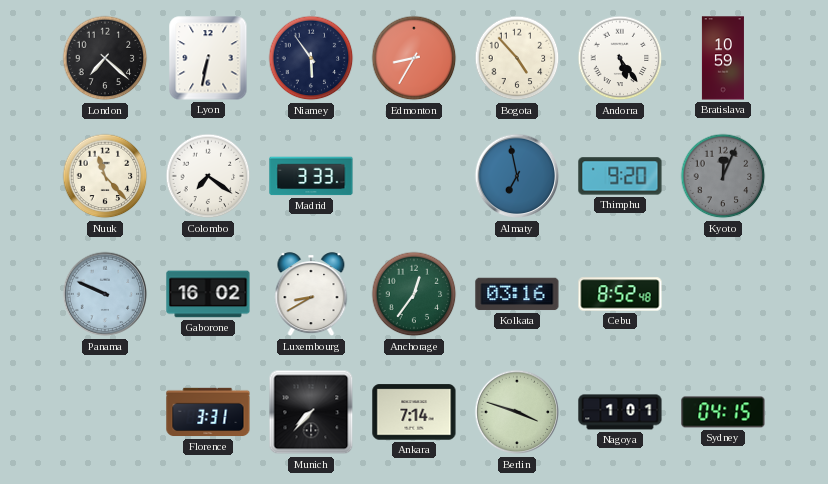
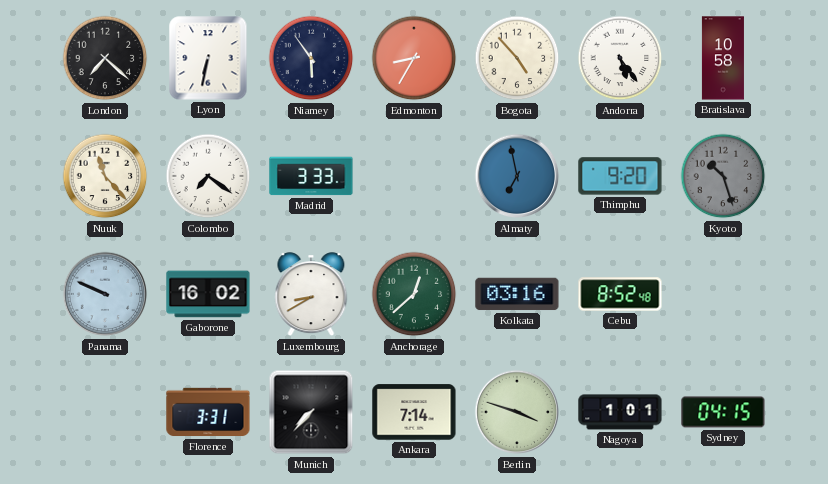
Bratislava: 10:59 -> 10:58
Kyoto: 12:04 -> 10:27
Anchorage: 12:36 -> 12:38
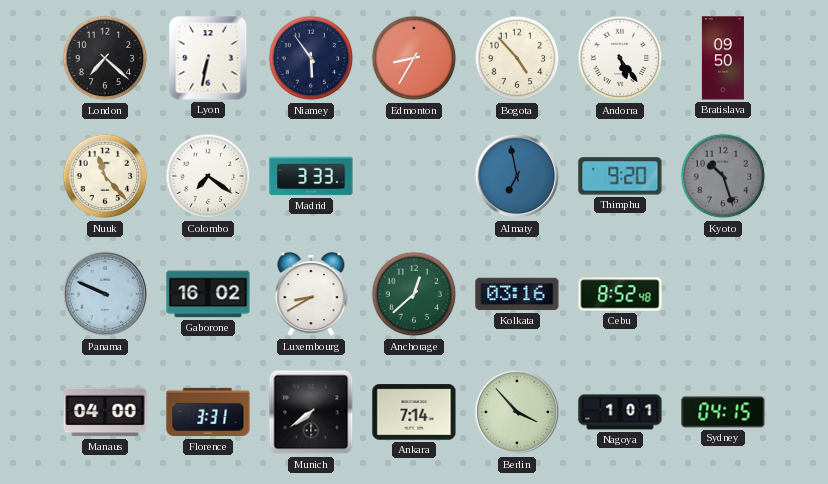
Bratislava: 10:58 -> 09:50
Manaus: none -> 04:00
Munich: 7:37 -> 7:39
Berlin: 3:48 -> 3:53
